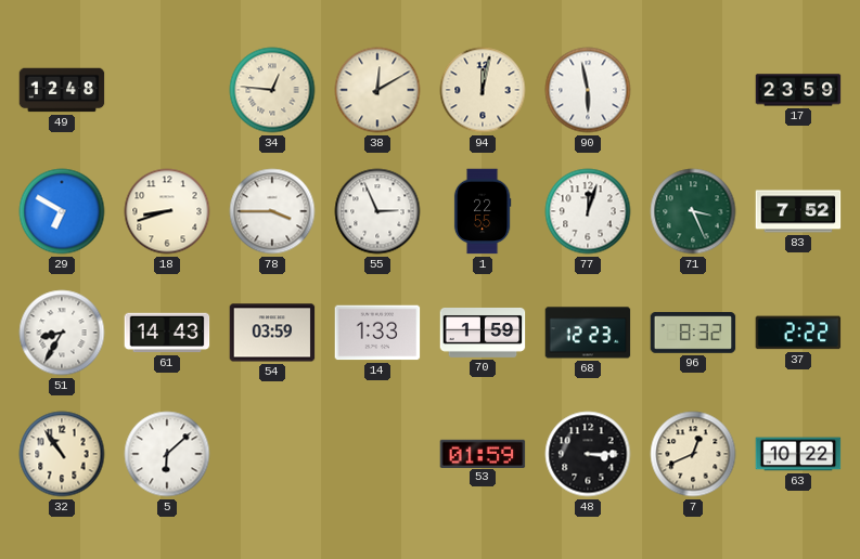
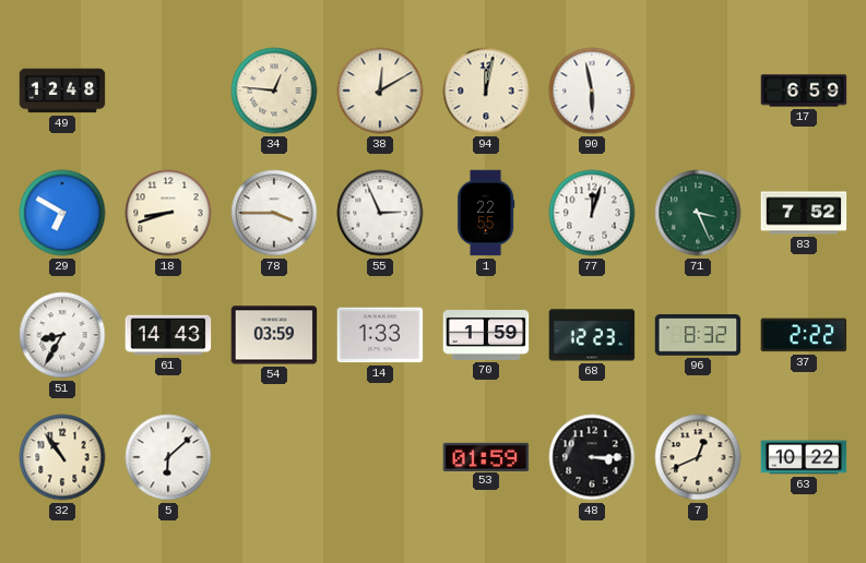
17: 23:59 -> 6:59
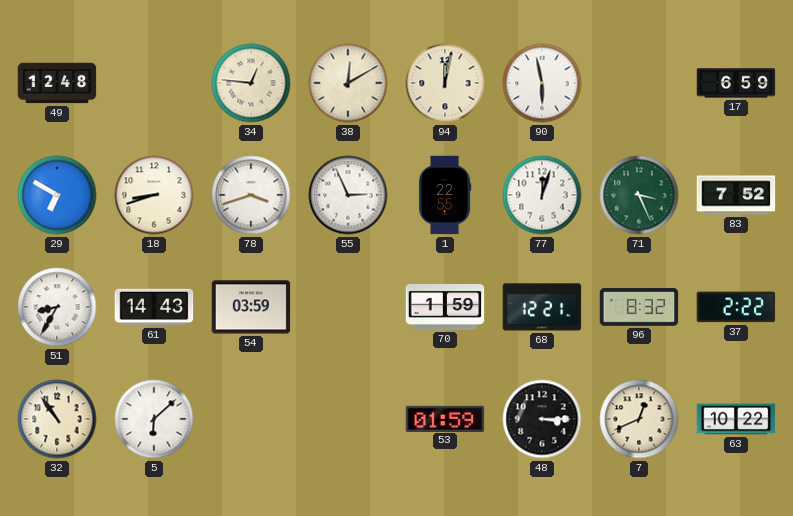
78: 3:45 -> 3:42
14: 1:33 -> none
68: 12:23 -> 12:21
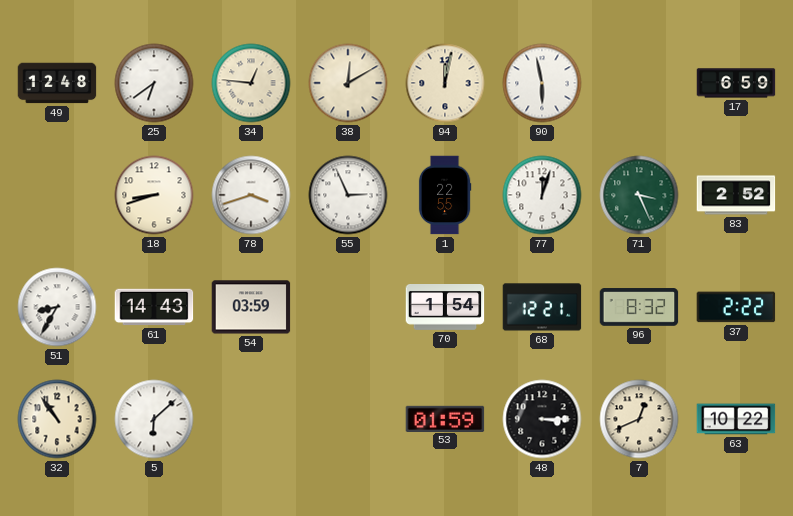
25: none -> 6:39
29: 6:50 -> none
83: 7:52 -> 2:52
70: 1:59 -> 1:54
